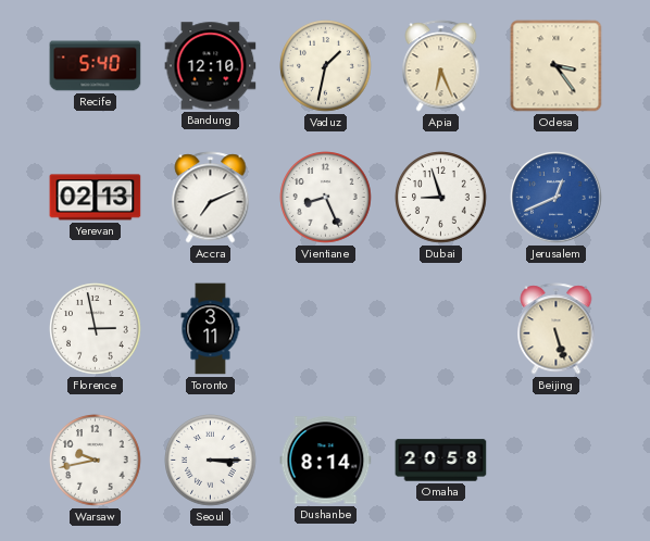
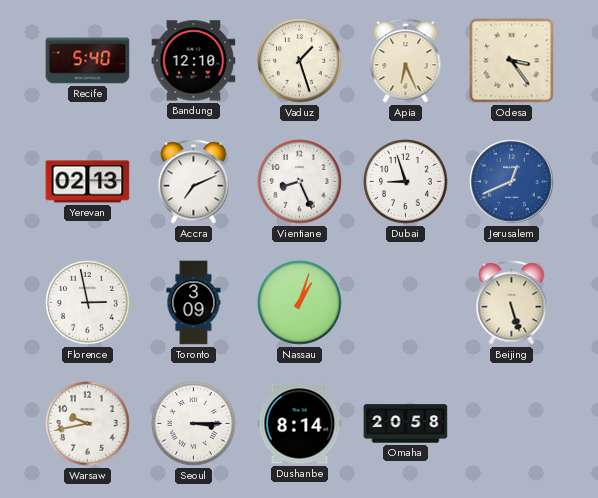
Vaduz: 1:32 -> 1:27
Toronto: 3:11 -> 3:09
Nassau: none -> 1:03
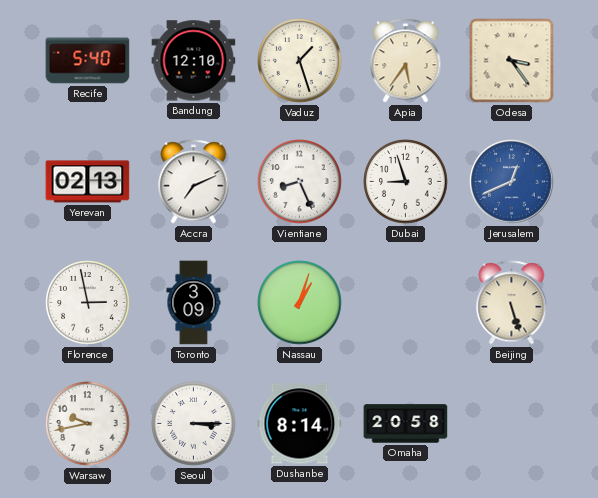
Apia: 6:26 -> 5:36
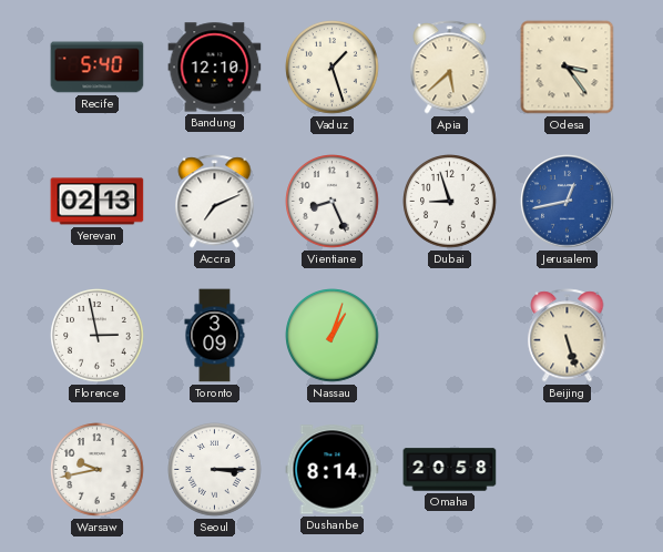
Apia: 5:36 -> 5:38
Jerusalem: 12:41 -> 12:43
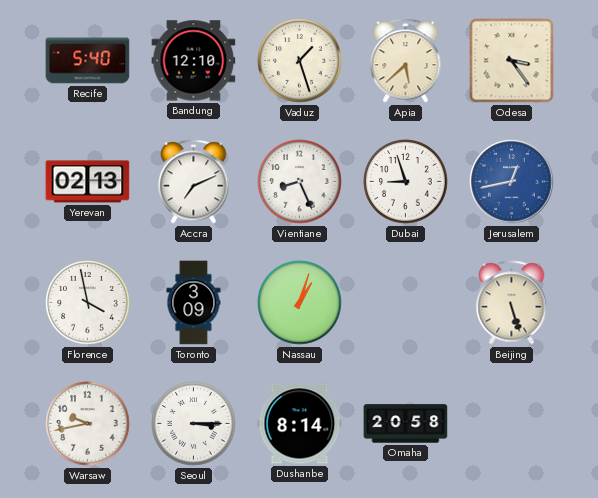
Florence: 2:58 -> 3:58
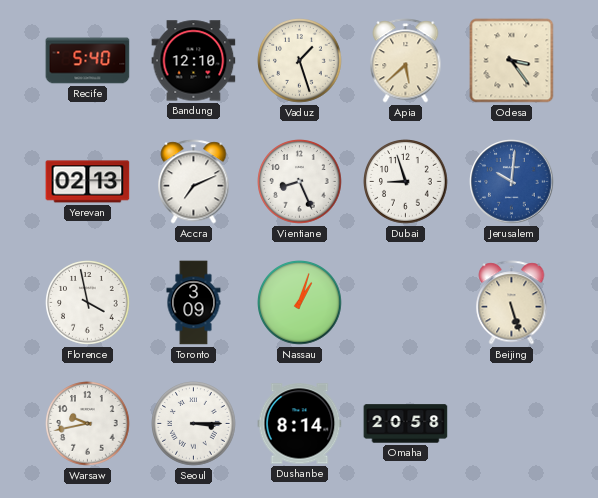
Jerusalem: 12:43 -> 10:01
